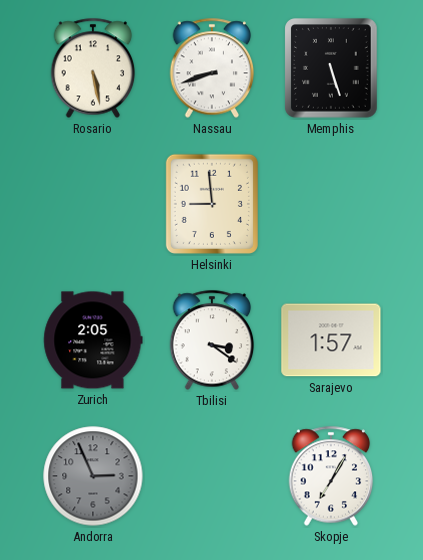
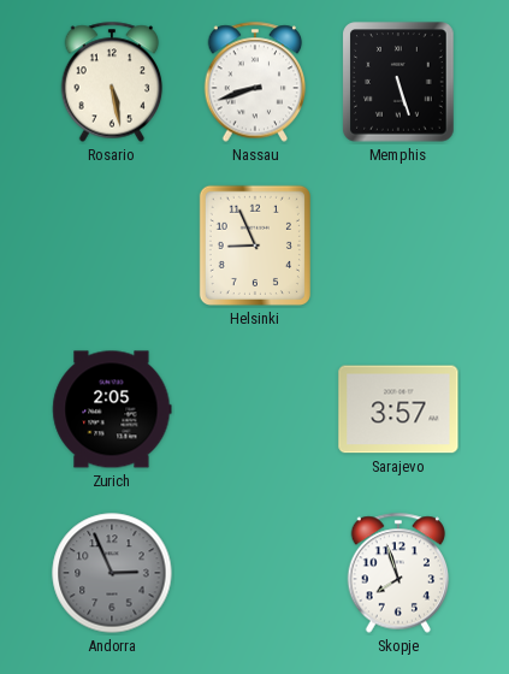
Helsinki: 8:59 -> 8:56
Tbilisi: 3:21 -> none
Sarajevo: 1:57 -> 3:57
Skopje: 7:05 -> 7:57
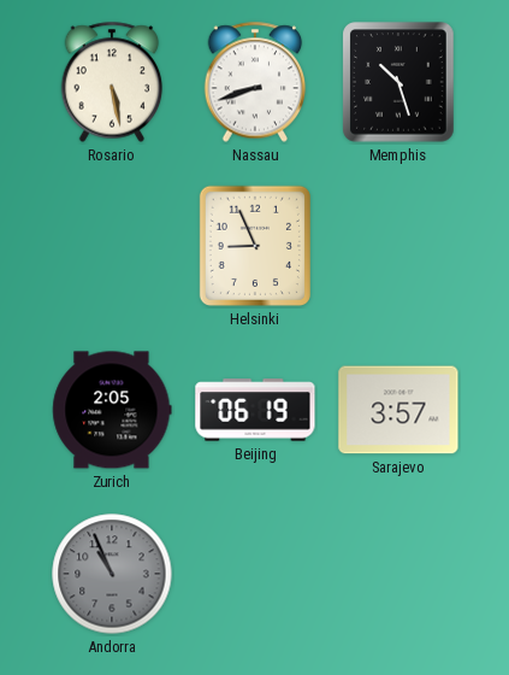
Memphis: 5:27 -> 10:27
Beijing: none -> 06:19
Andorra: 2:56 -> 10:56
Skopje: 7:57 -> none
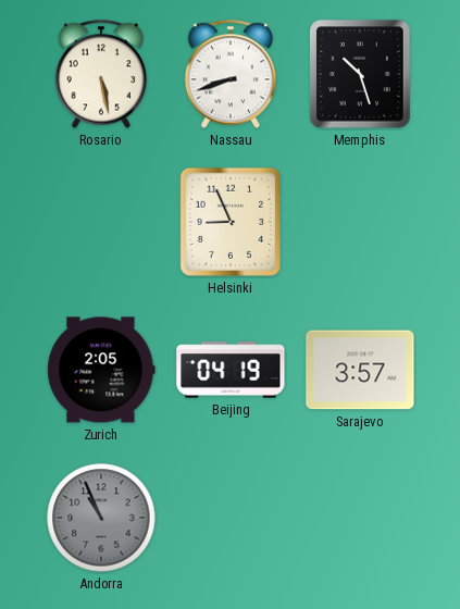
Beijing: 06:19 -> 04:19
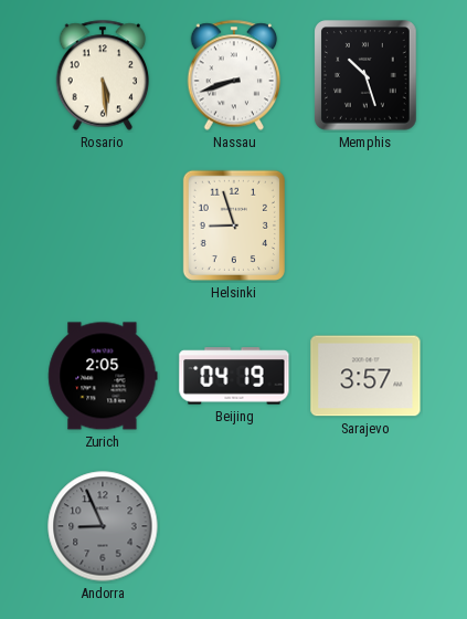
Rosario: 5:28 -> 5:29
Helsinki: 8:56 -> 8:57
Andorra: 10:56 -> 8:56
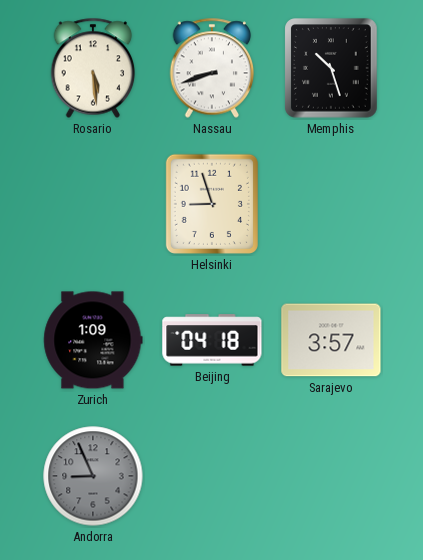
Zurich: 2:05 -> 1:09
Beijing: 04:19 -> 04:18
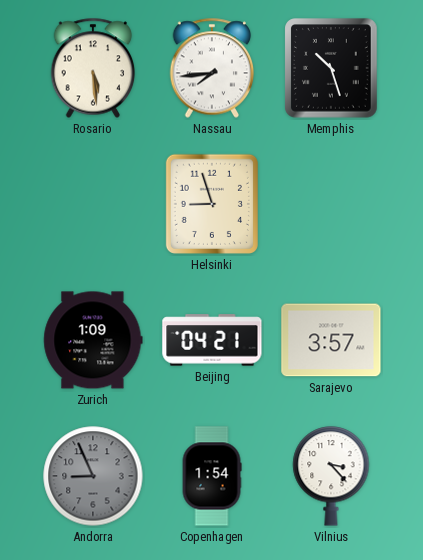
Nassau: 8:42 -> 7:44
Beijing: 04:18 -> 04:21
Copenhagen: none -> 1:54
Vilnius: none -> 3:23
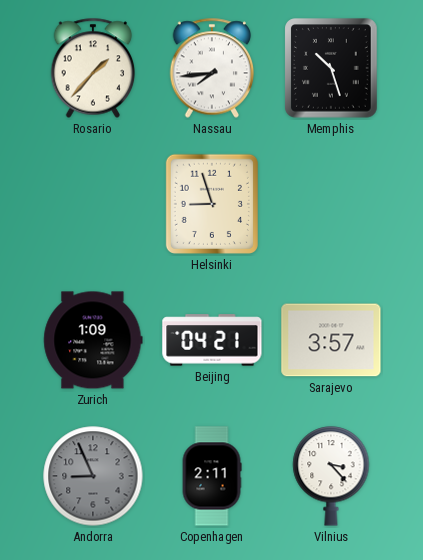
Rosario: 5:29 -> 1:37
Copenhagen: 1:54 -> 2:11
